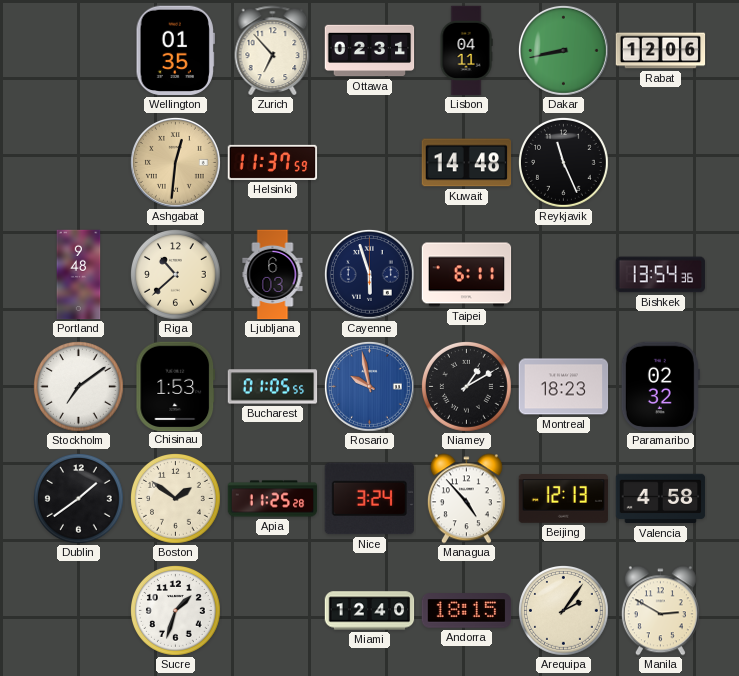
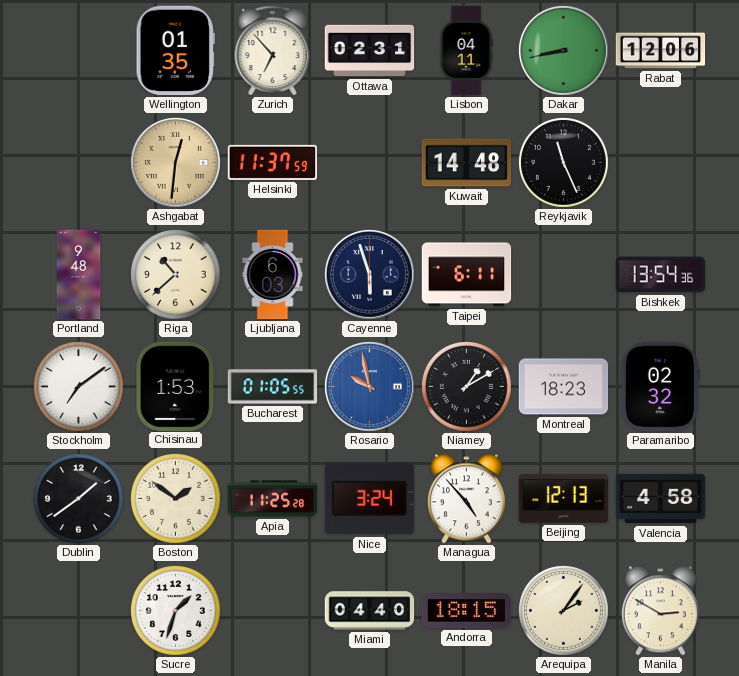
Miami: 12:40 -> 04:40
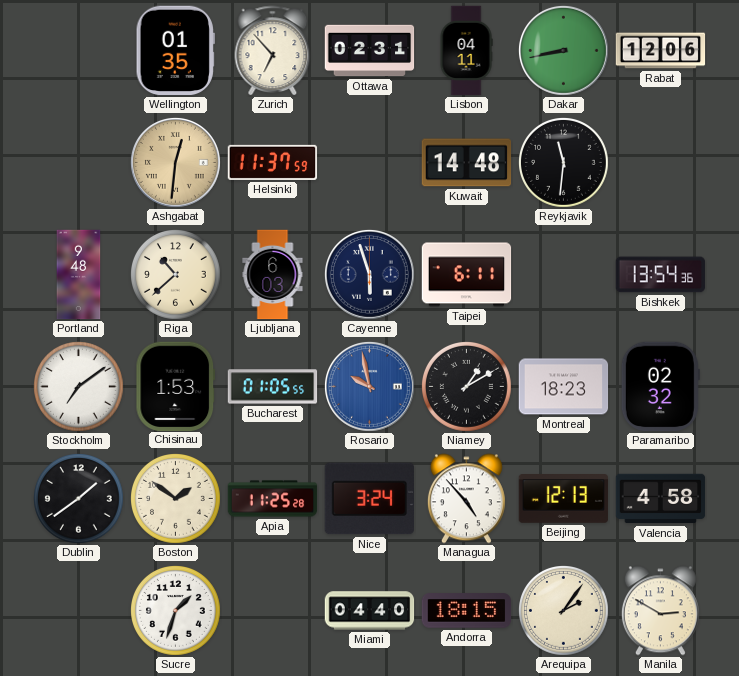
Reykjavik: 11:26 -> 11:31
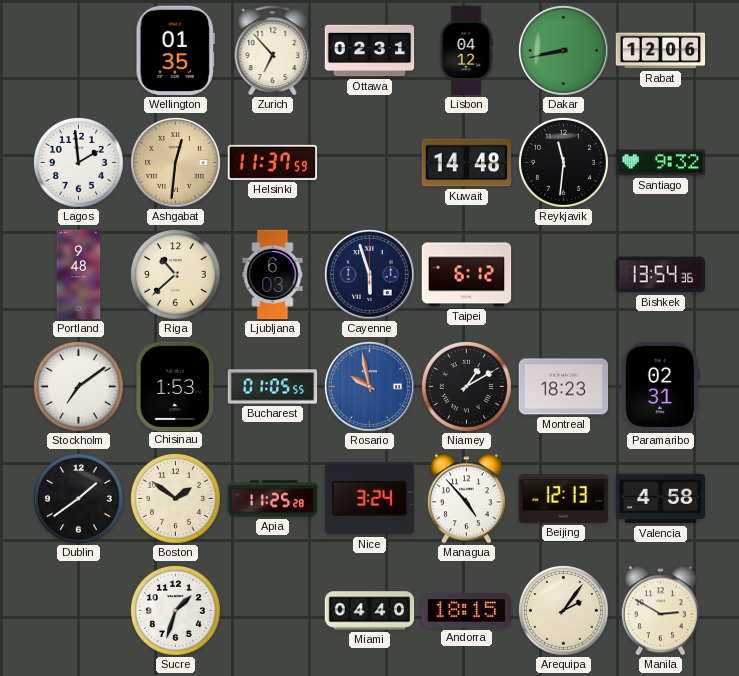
Lisbon: 04:11 -> 04:12
Lagos: none -> 1:59
Santiago: none -> 9:32
Taipei: 6:11 -> 6:12
Paramaribo: 02:32 -> 02:31
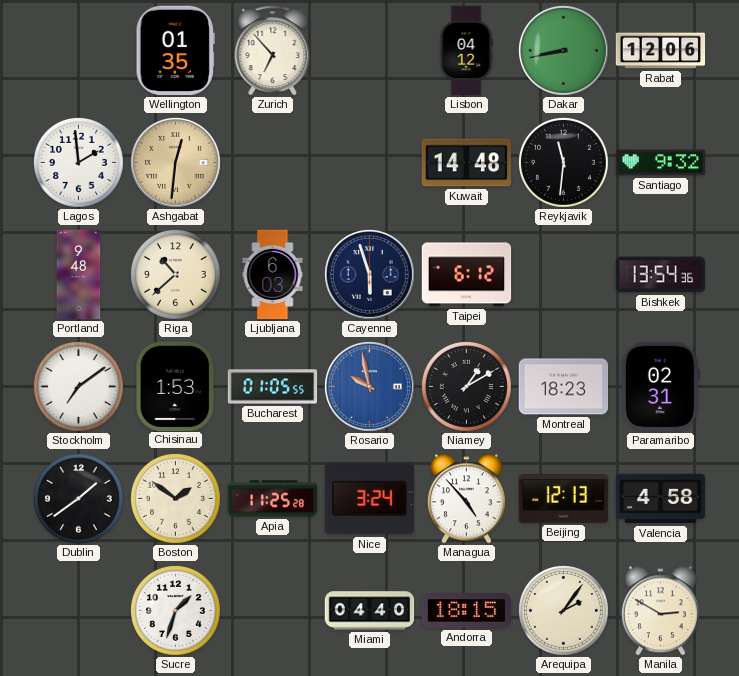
Ottawa: 02:31 -> none
Helsinki: 11:37 -> none
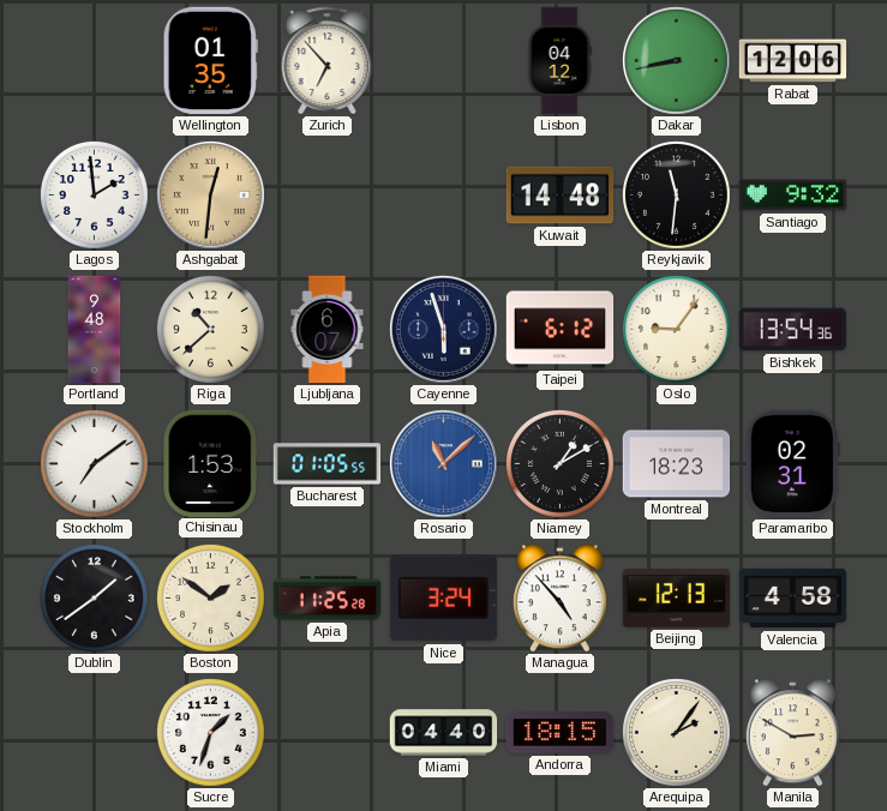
Ljubljana: 6:03 -> 6:07
Oslo: none -> 9:06
Rosario: 9:58 -> 11:08
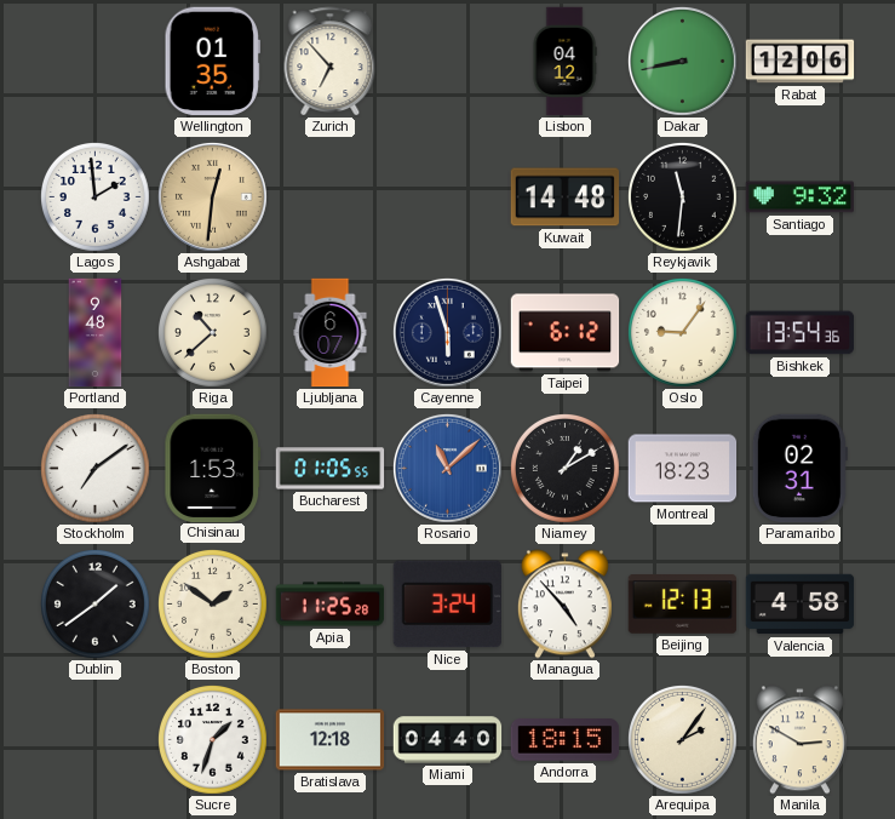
Bratislava: none -> 12:18
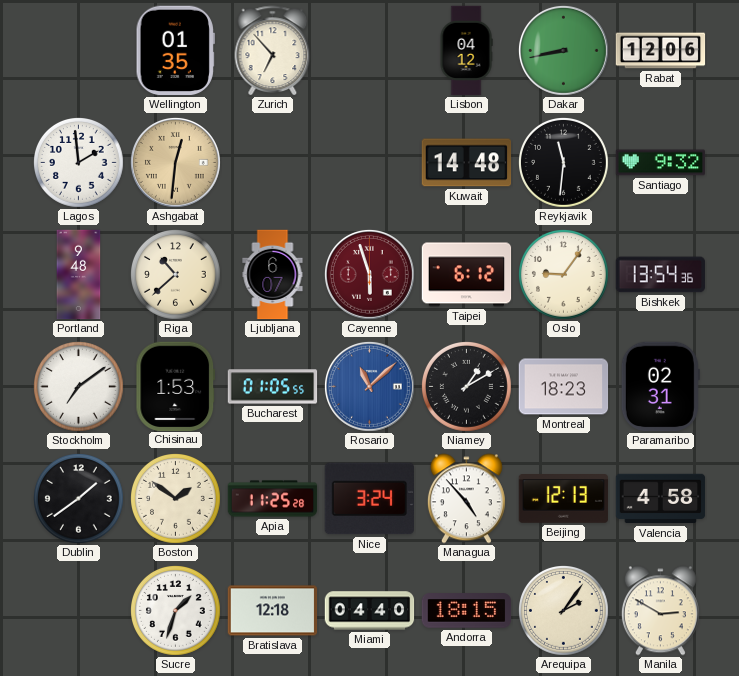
Cayenne dial: navy -> burgundy
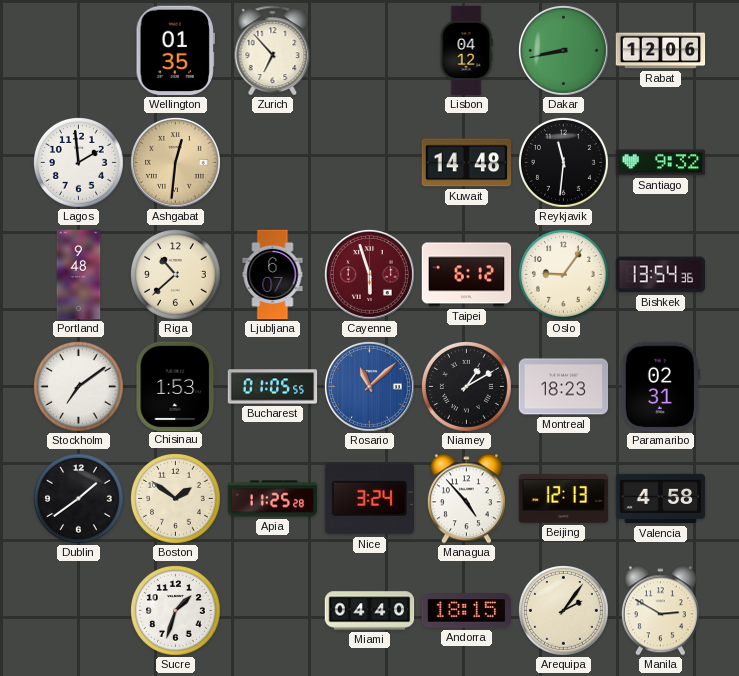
Bratislava: 12:18 -> none
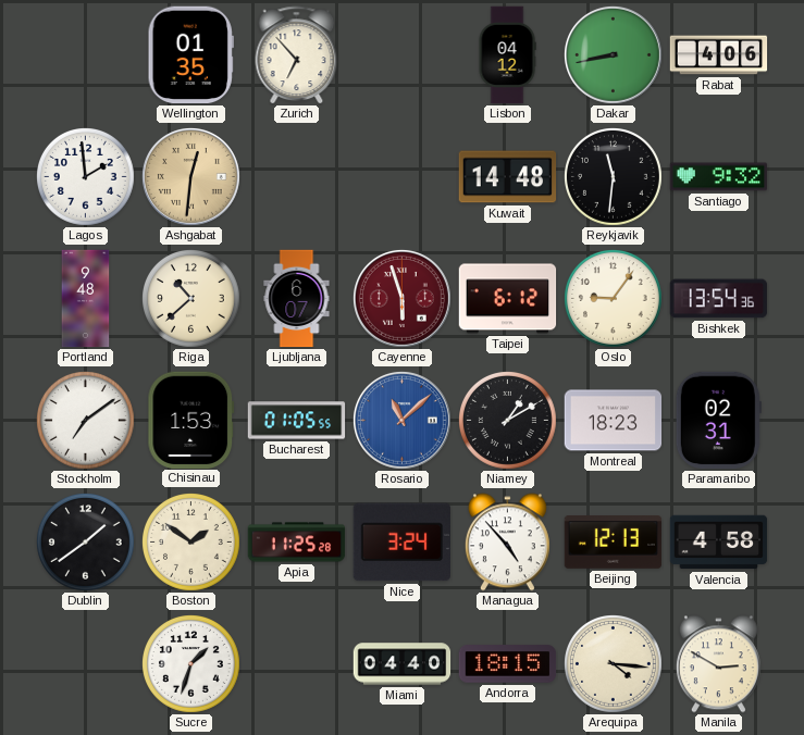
Rabat: 12:06 -> 4:06
Arequipa: 2:06 -> 4:16
